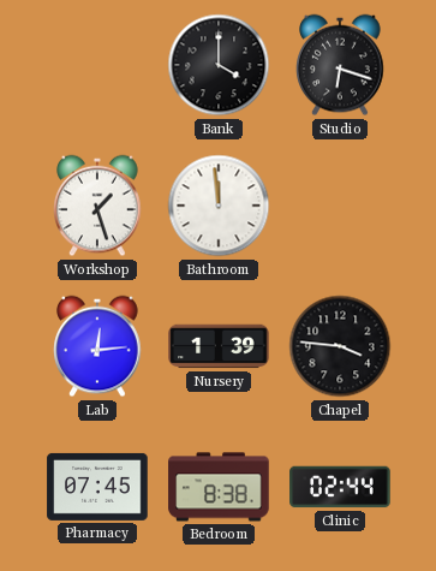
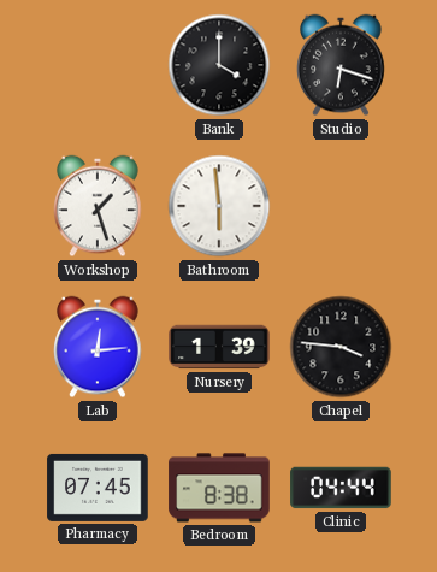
Bathroom: 11:59 -> 5:59
Clinic: 02:44 -> 04:44
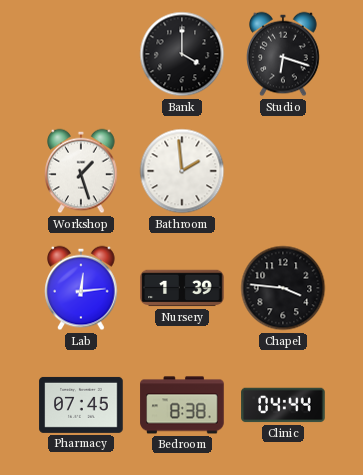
Bathroom: 5:59 -> 1:59
